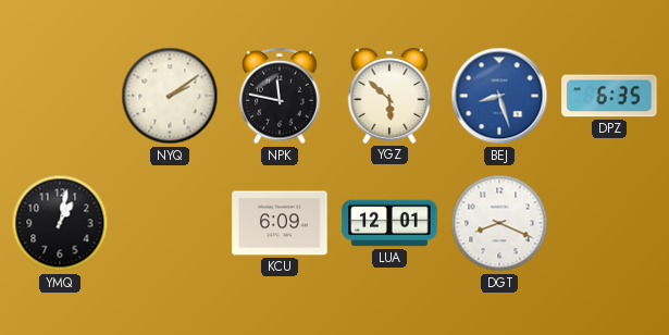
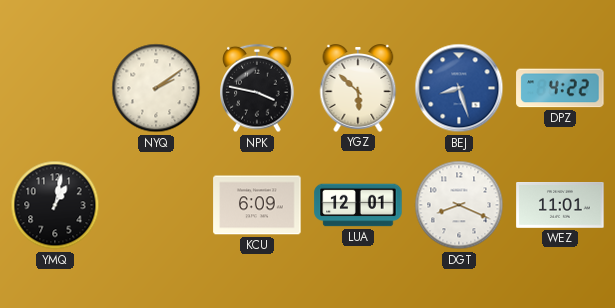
NPK: 11:47 -> 3:47
DPZ: 6:35 -> 4:22
WEZ: none -> 11:01
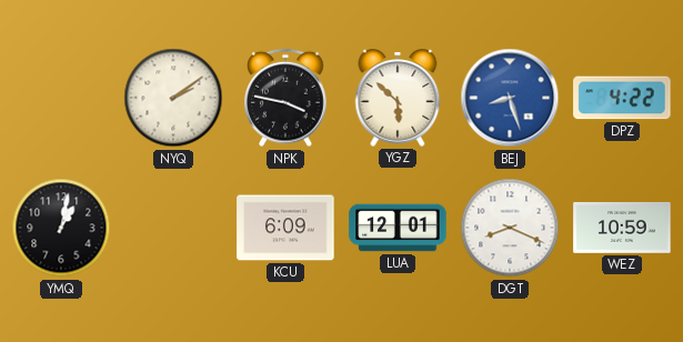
WEZ: 11:01 -> 10:59
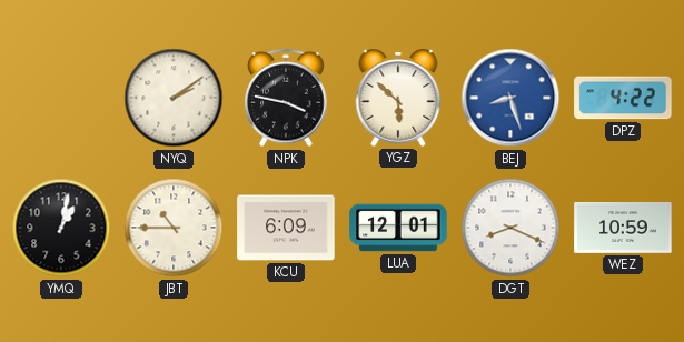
JBT: none -> 10:45
